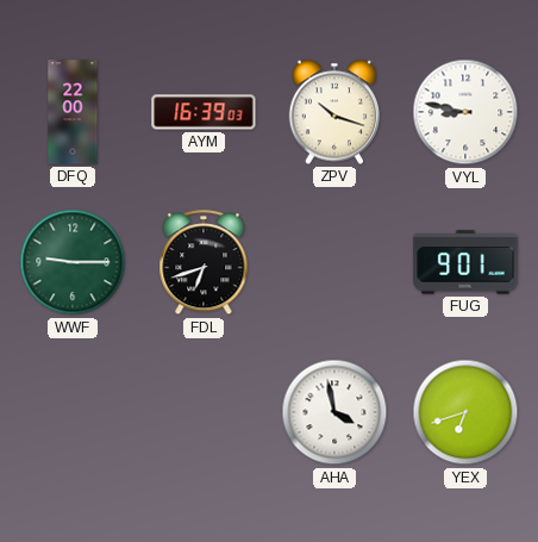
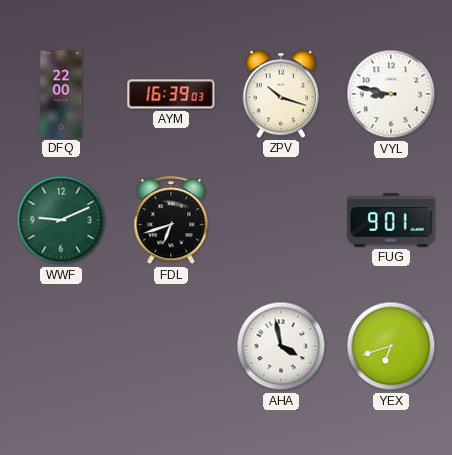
WWF: 9:15 -> 9:11
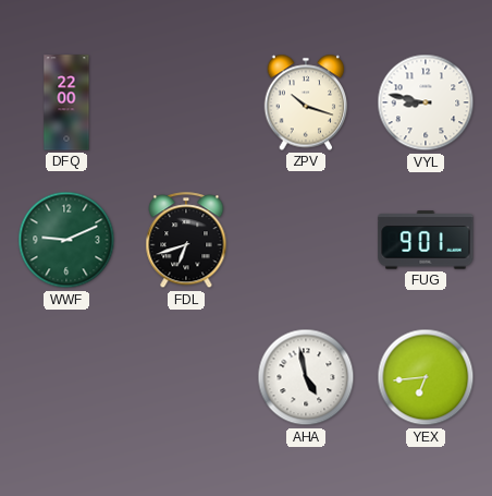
AYM: 16:39 -> none
AHA: 3:58 -> 4:58
YEX: 6:42 -> 6:44
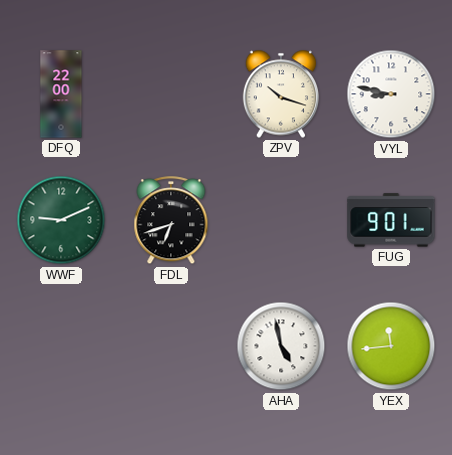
YEX: 6:44 -> 11:44
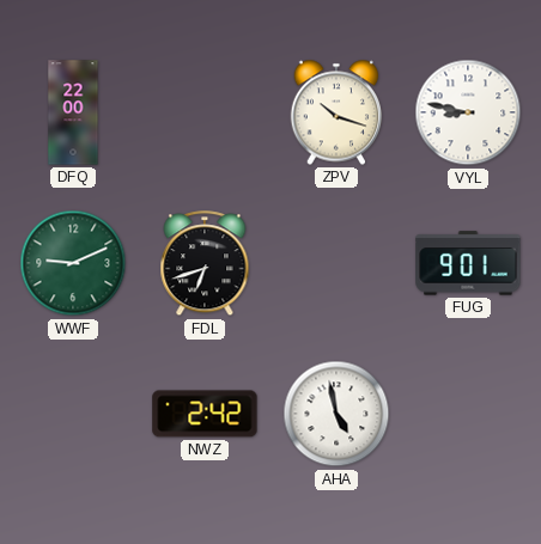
NWZ: none -> 2:42
YEX: 11:44 -> none
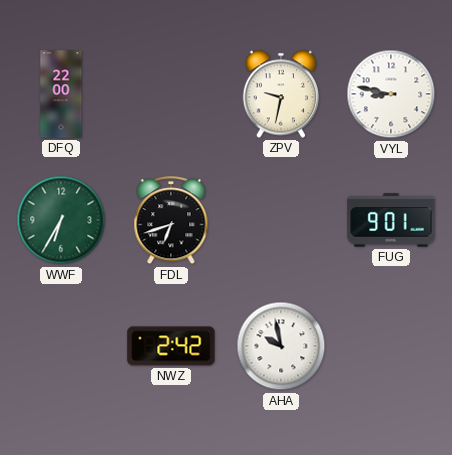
ZPV: 10:18 -> 9:32
WWF: 9:11 -> 6:35
AHA: 4:58 -> 9:58
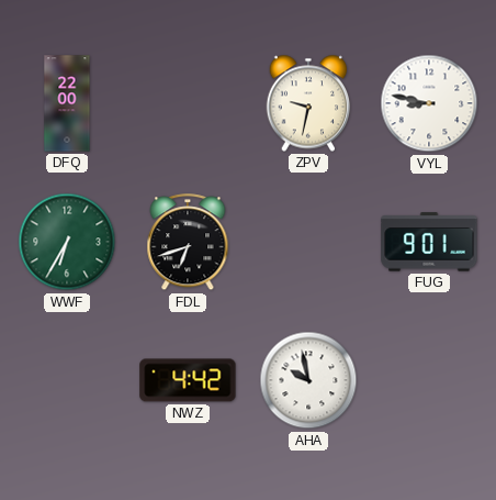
NWZ: 2:42 -> 4:42
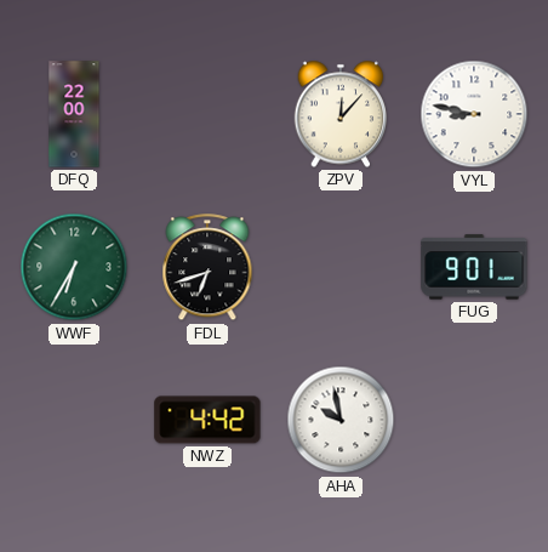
ZPV: 9:32 -> 12:07
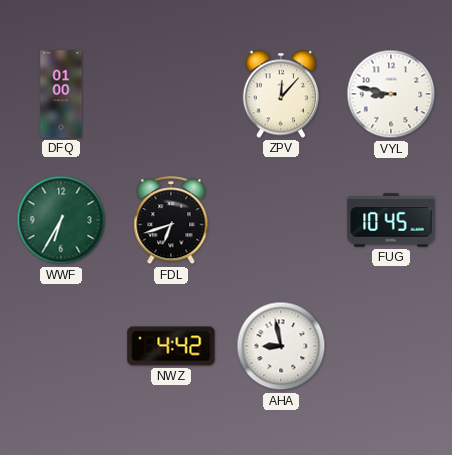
DFQ: 22:00 -> 01:00
FUG: 9:01 -> 10:45
AHA: 9:58 -> 8:58
